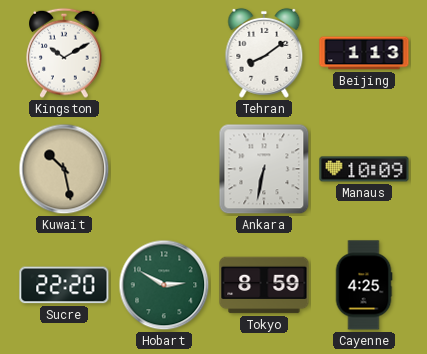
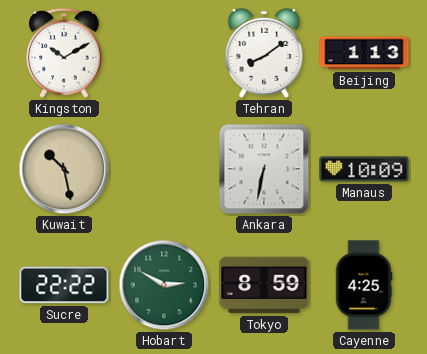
Sucre: 22:20 -> 22:22
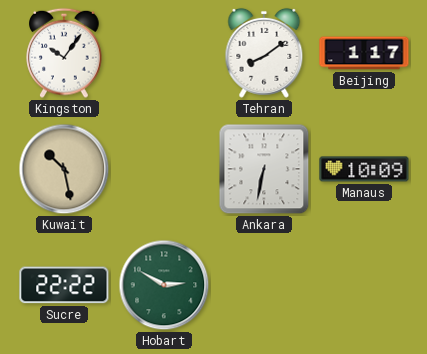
Kingston: 10:10 -> 10:06
Beijing: 1:13 -> 1:17
Tokyo: 8:59 -> none
Cayenne: 4:25 -> none
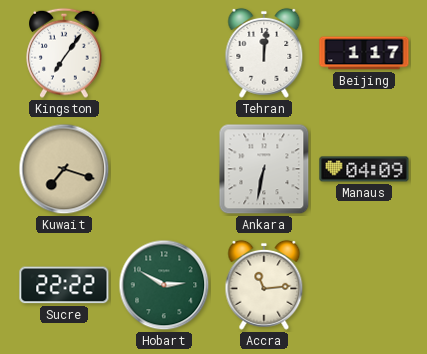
Kingston: 10:06 -> 7:06
Tehran: 8:09 -> 12:01
Kuwait: 10:28 -> 7:18
Manaus: 10:09 -> 04:09
Accra: none -> 11:14
